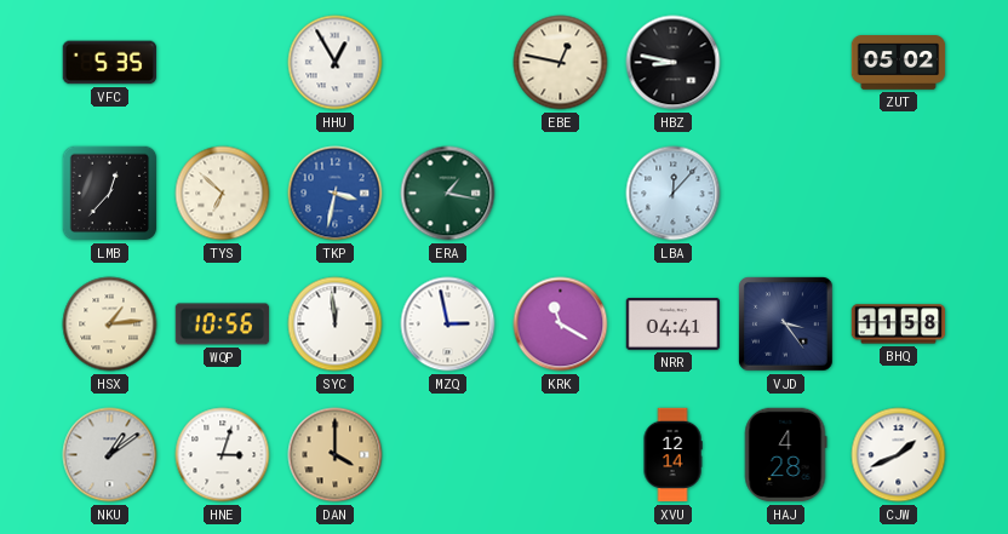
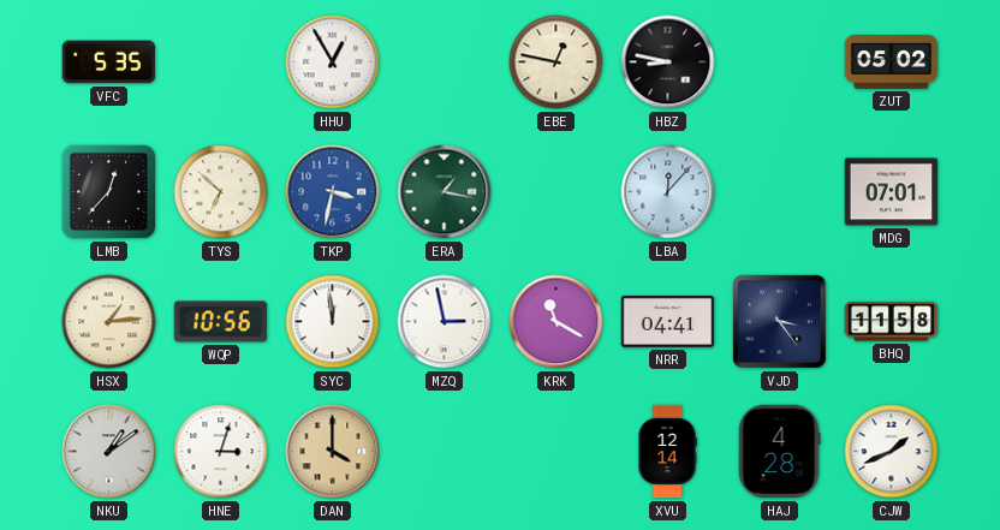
MDG: none -> 07:01
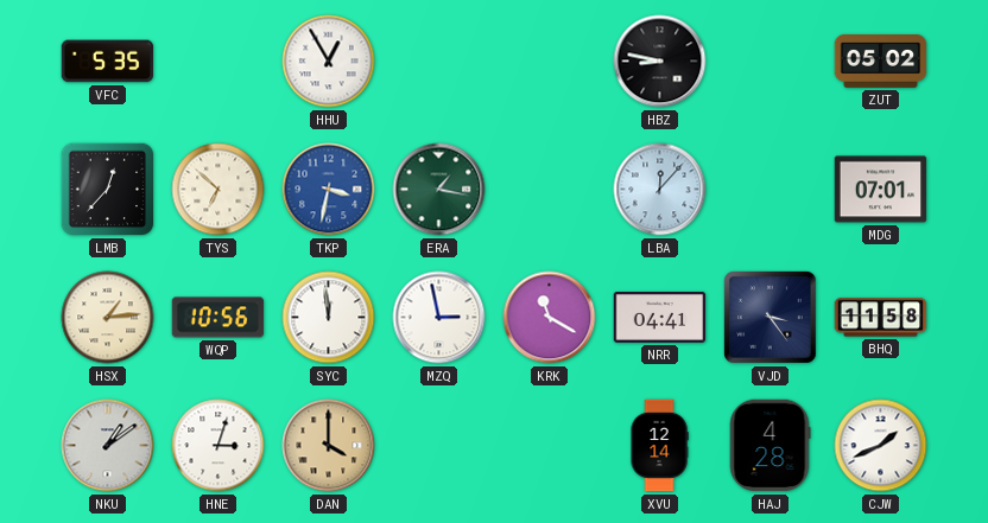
EBE: 12:47 -> none
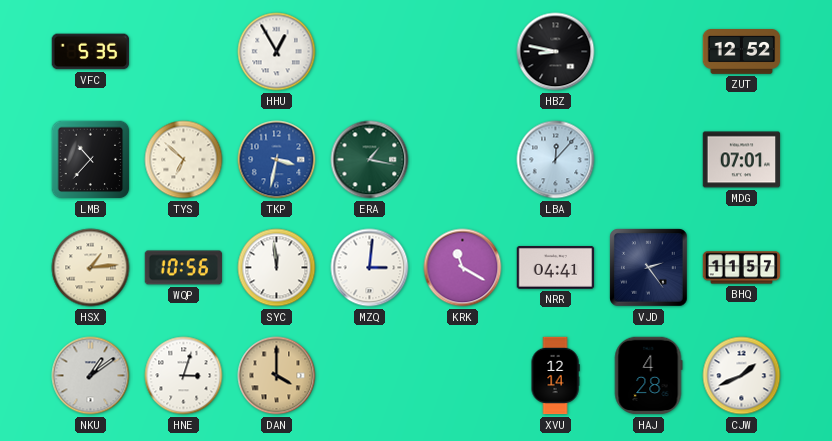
ZUT: 05:02 -> 12:52
LMB: 12:37 -> 10:37
MZQ: 2:58 -> 3:01
VJD: 3:24 -> 2:24
BHQ: 11:58 -> 11:57
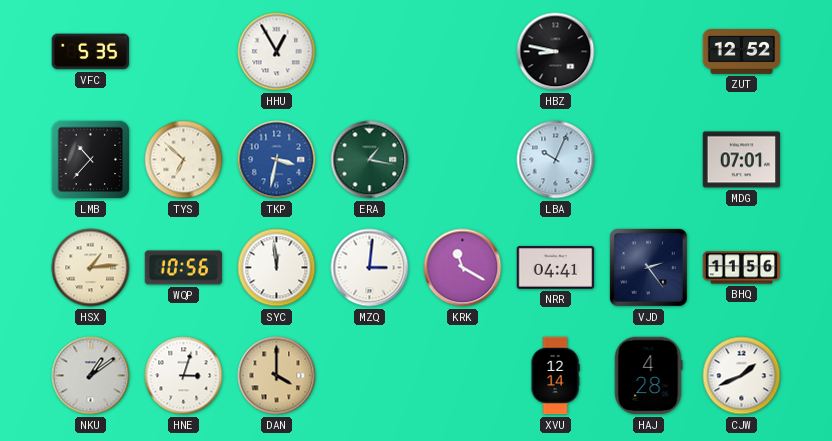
LBA: 12:07 -> 10:04
BHQ: 11:57 -> 11:56
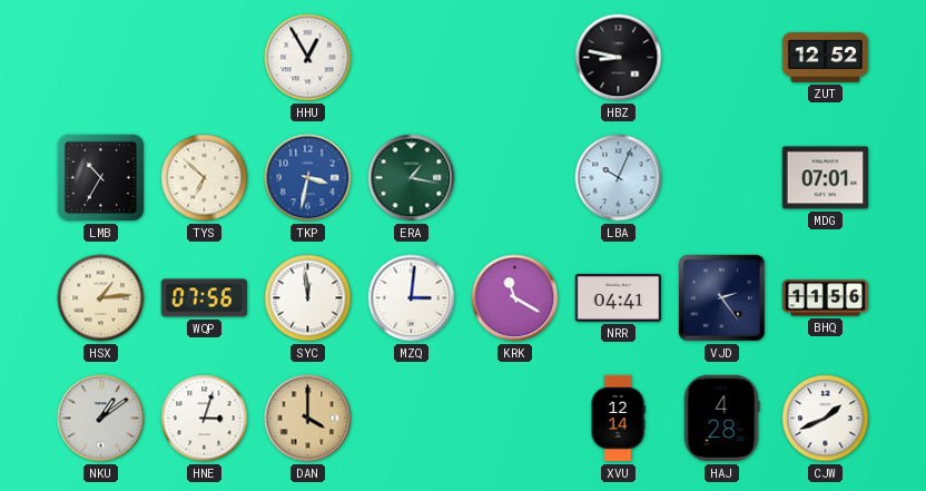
VFC: 5:35 -> none
LMB: 10:37 -> 10:35
WQP: 10:56 -> 07:56
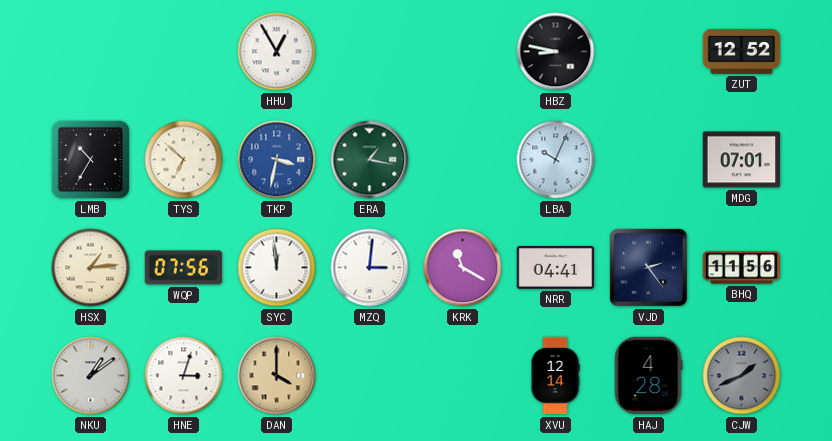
CJW dial: white -> grey
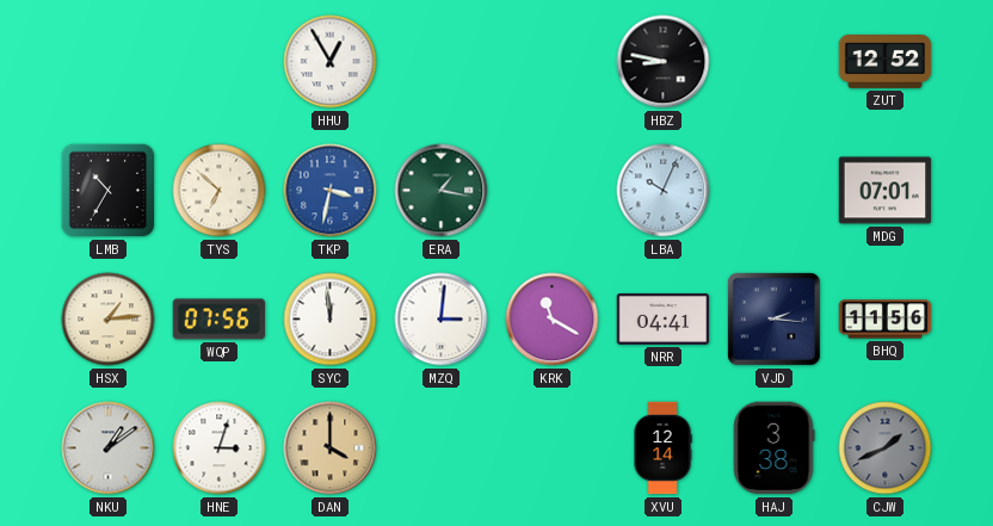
VJD: 2:24 -> 2:16
HAJ: 4:28 -> 3:38
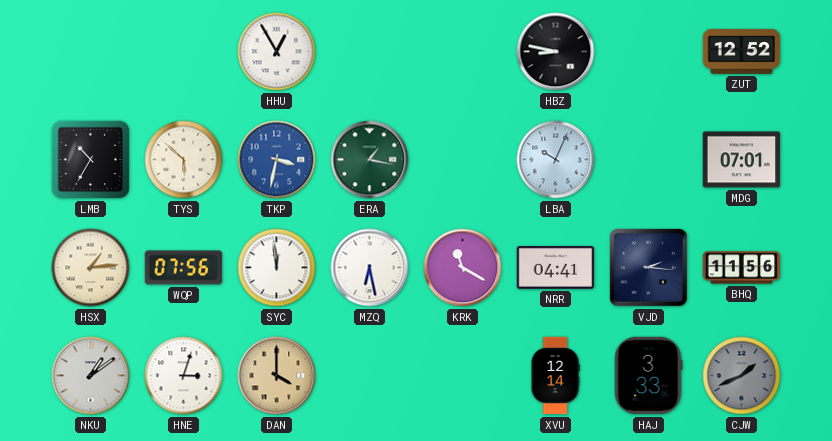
TYS: 6:52 -> 5:52
MZQ: 3:01 -> 6:28
HAJ: 3:38 -> 3:33
